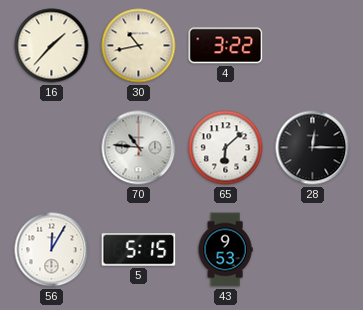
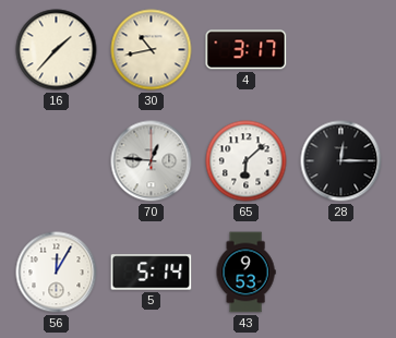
4: 3:22 -> 3:17
70: 10:46 -> 12:46
5: 5:15 -> 5:14
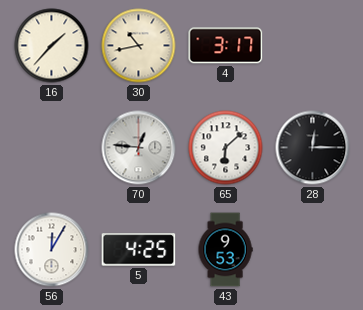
5: 5:14 -> 4:25
